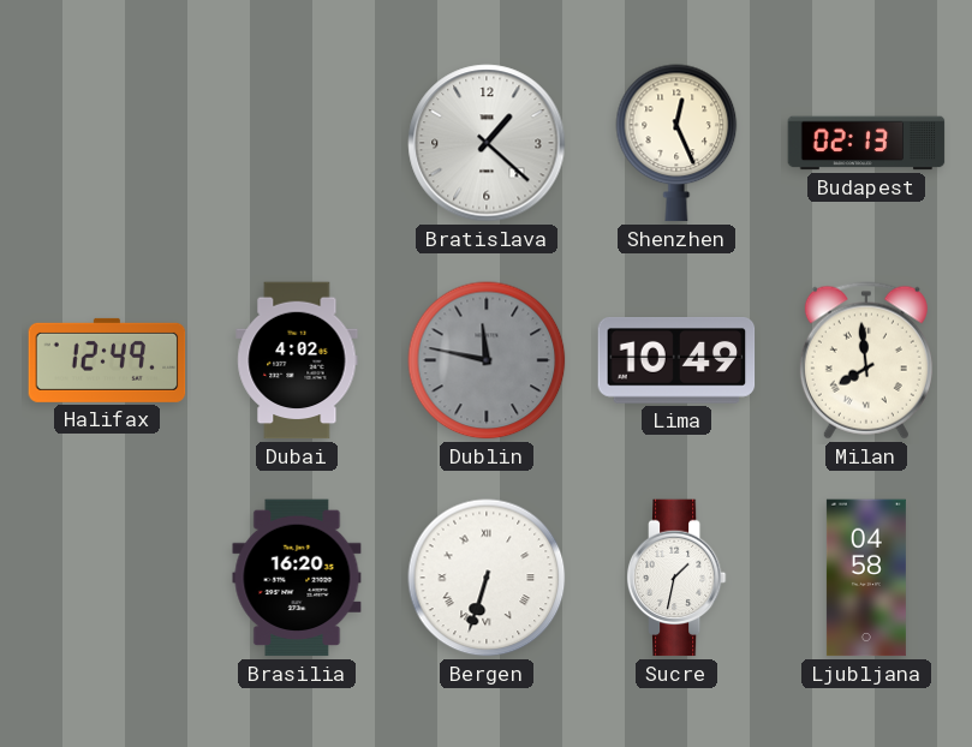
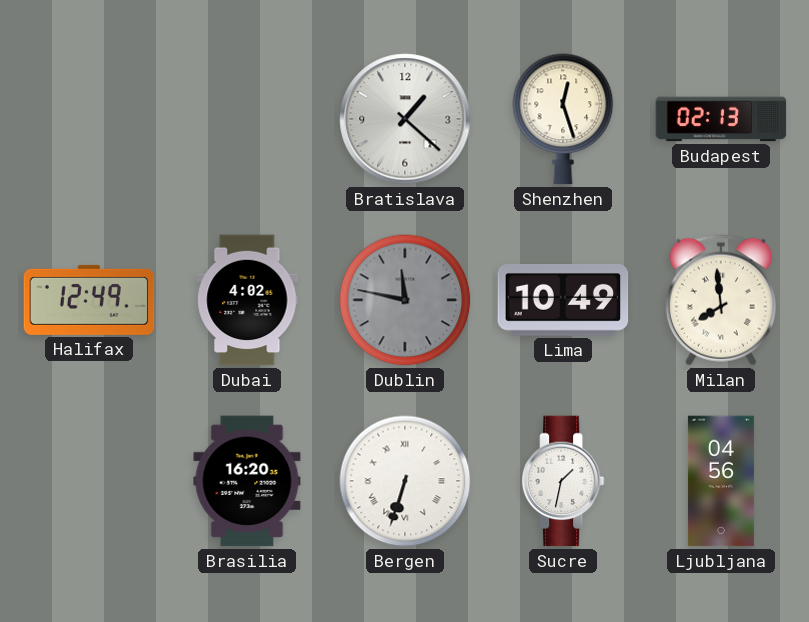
Shenzhen: 12:26 -> 12:27
Ljubljana: 04:58 -> 04:56
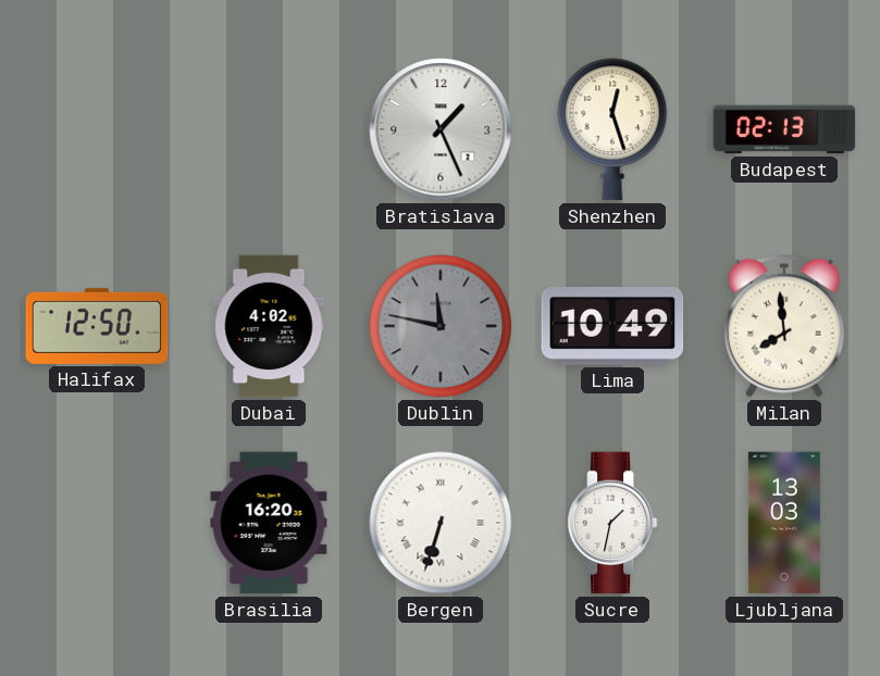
Bratislava: 1:22 -> 1:26
Halifax: 12:49 -> 12:50
Ljubljana: 04:56 -> 13:03
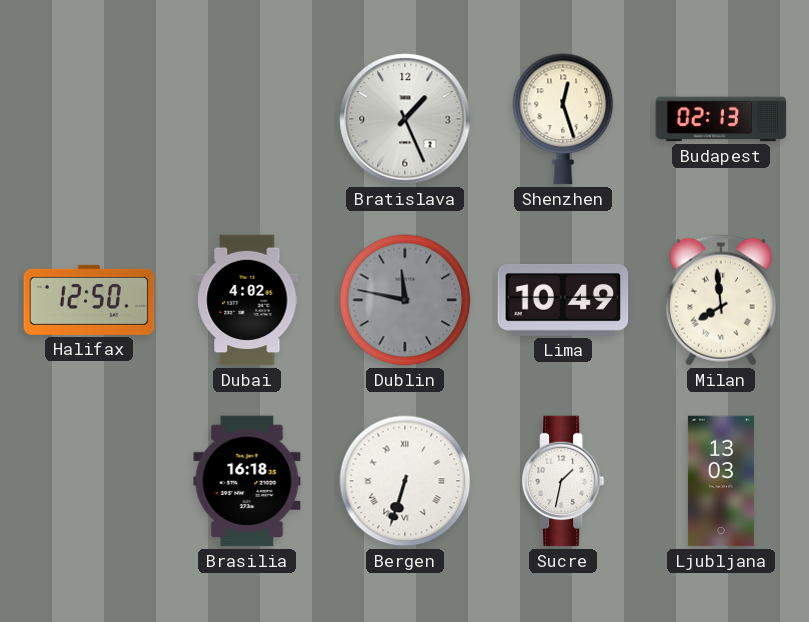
Brasilia: 16:20 -> 16:18
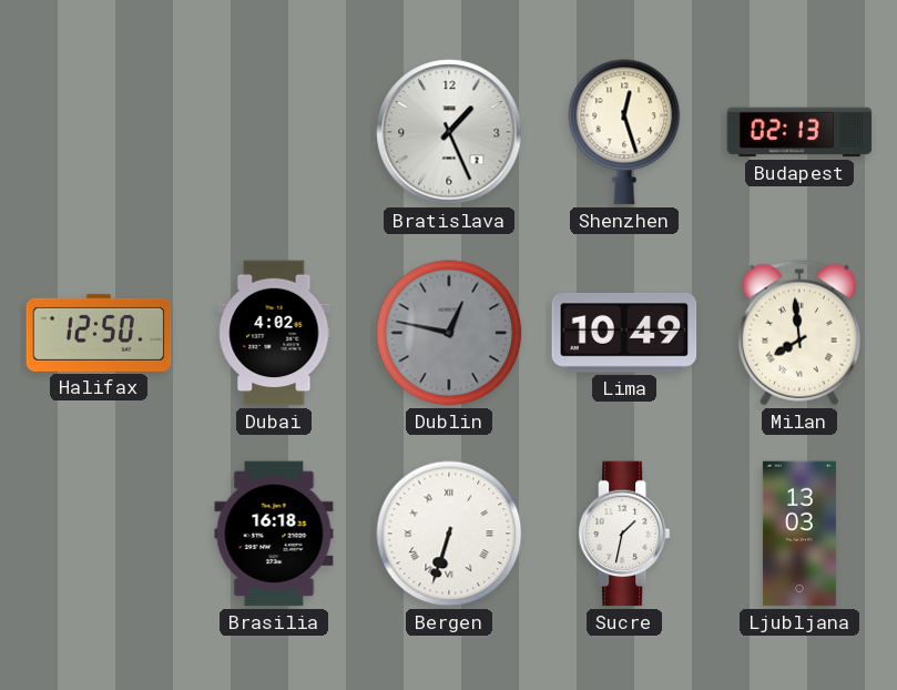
Dublin: 11:47 -> 12:47
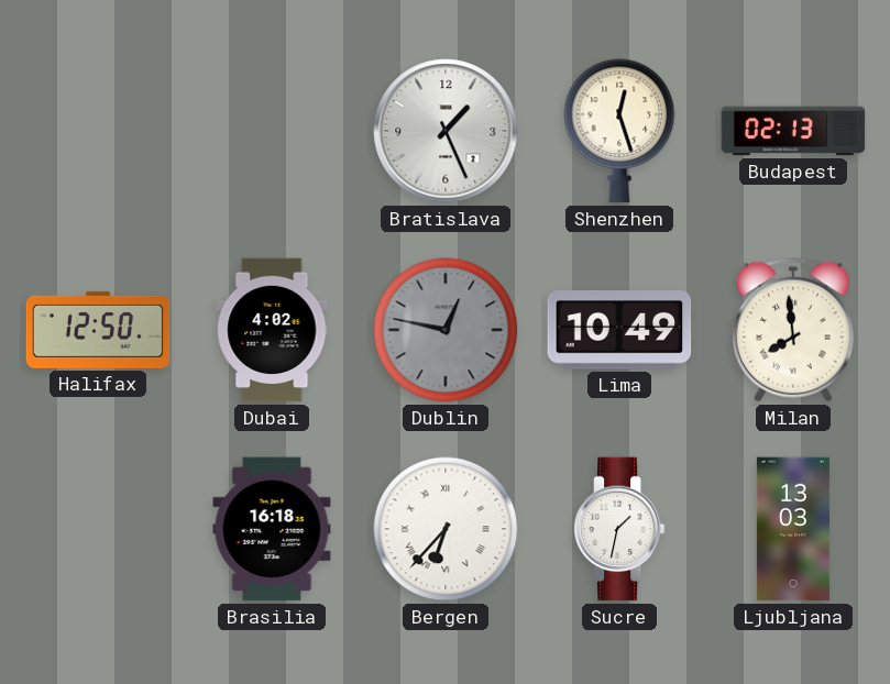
Bergen: 6:33 -> 6:37
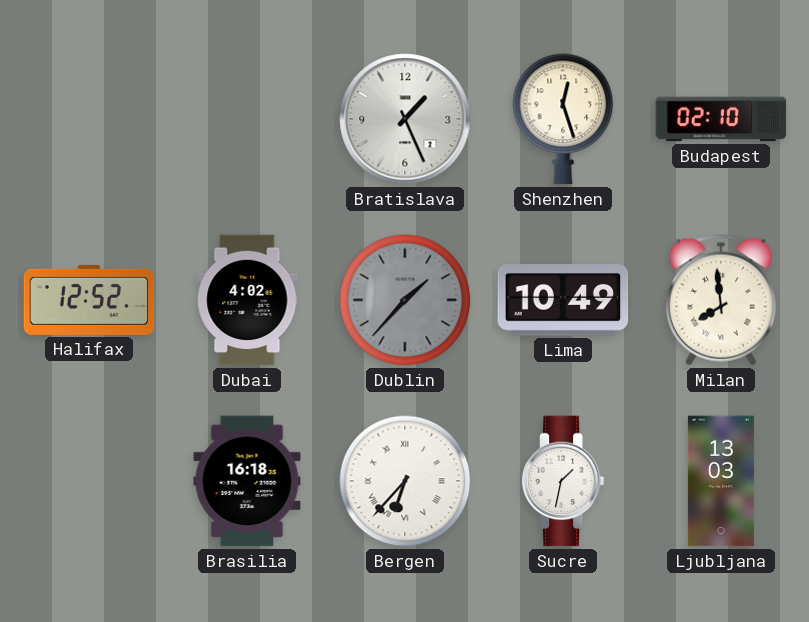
Budapest: 02:13 -> 02:10
Halifax: 12:50 -> 12:52
Dublin: 12:47 -> 1:37
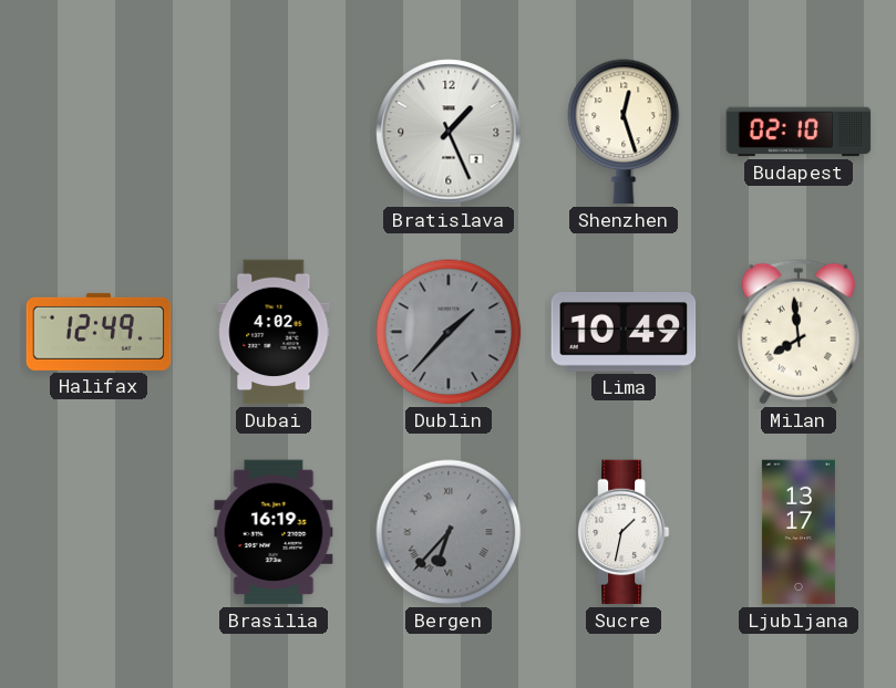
Halifax: 12:52 -> 12:49
Brasilia: 16:18 -> 16:19
Bergen dial: white -> grey
Ljubljana: 13:03 -> 13:17
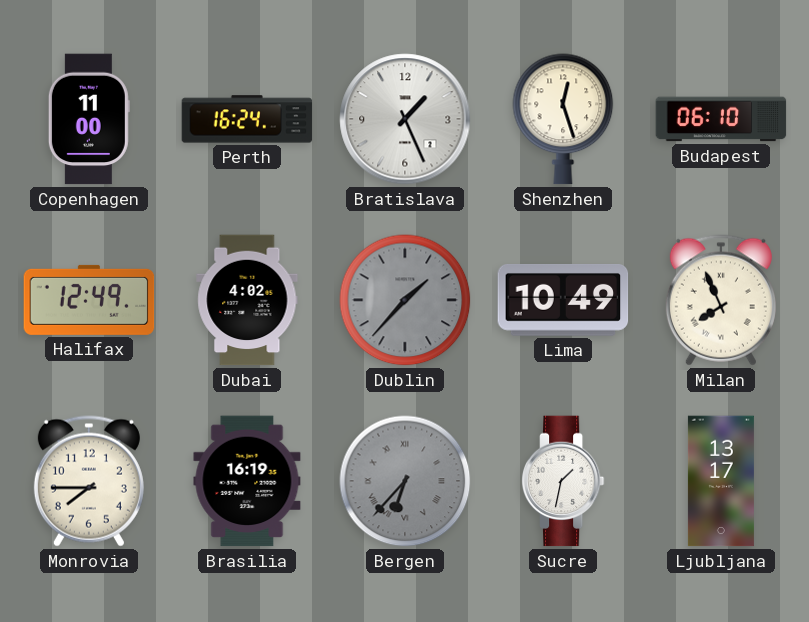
Copenhagen: none -> 11:00
Perth: none -> 16:24
Budapest: 02:10 -> 06:10
Milan: 7:59 -> 7:56
Monrovia: none -> 7:45
